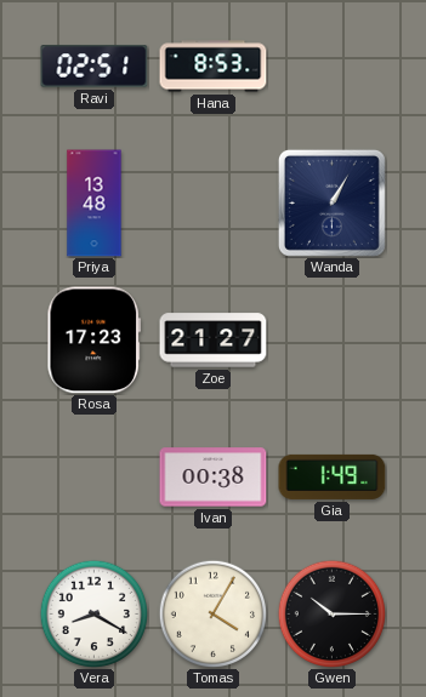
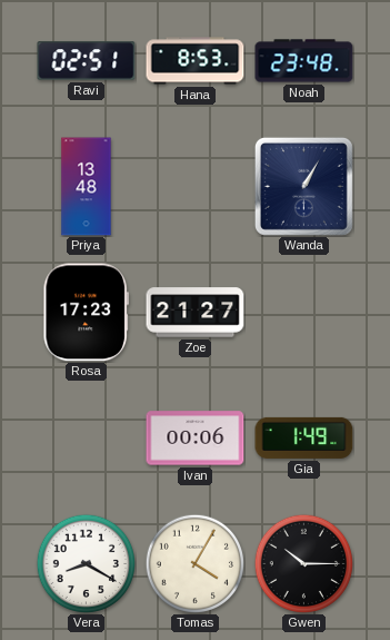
Noah: none -> 23:48
Ivan: 00:38 -> 00:06
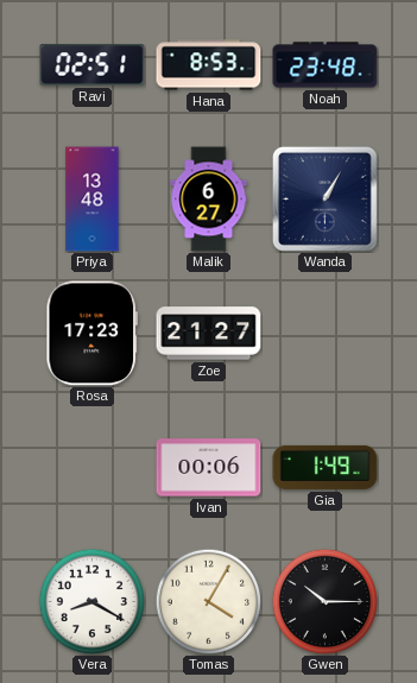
Malik: none -> 6:27
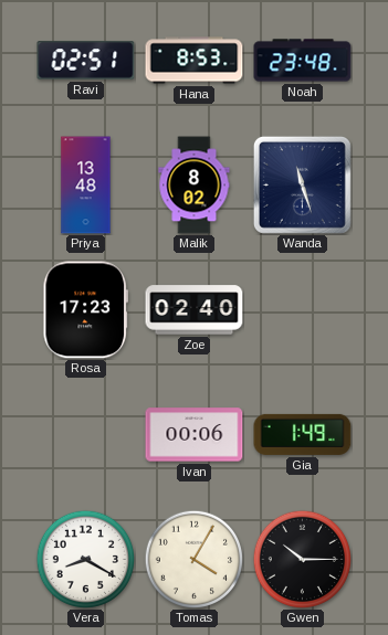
Malik: 6:27 -> 8:02
Wanda: 1:05 -> 11:27
Zoe: 21:27 -> 02:40
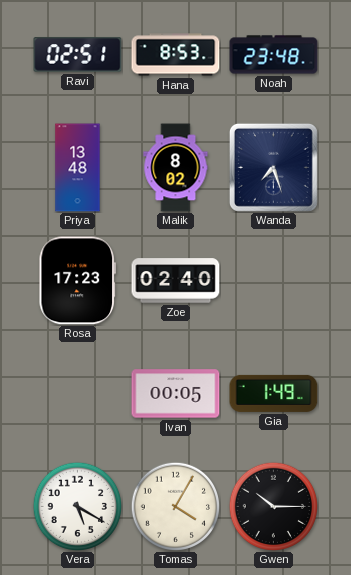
Wanda: 11:27 -> 7:27
Ivan: 00:06 -> 00:05
Vera: 8:20 -> 5:20
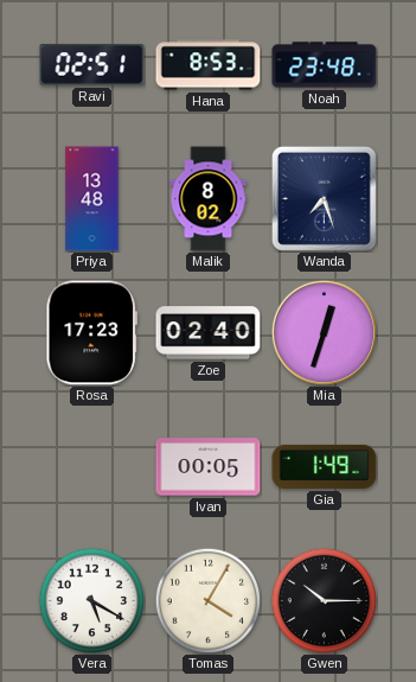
Mia: none -> 12:33
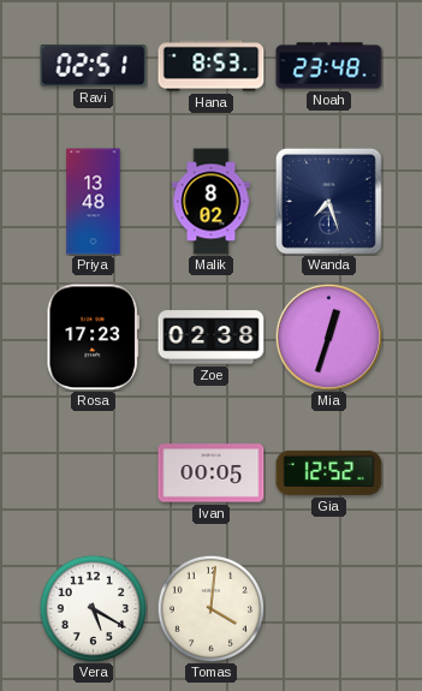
Zoe: 02:40 -> 02:38
Gia: 1:49 -> 12:52
Tomas: 4:05 -> 4:01
Gwen: 10:15 -> none
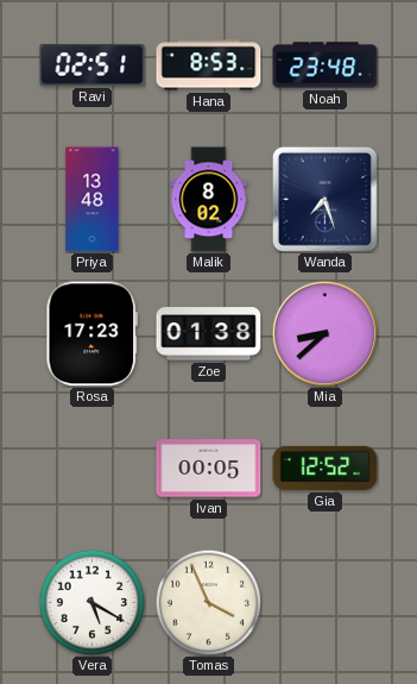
Zoe: 02:38 -> 01:38
Mia: 12:33 -> 8:38
Tomas: 4:01 -> 3:56
